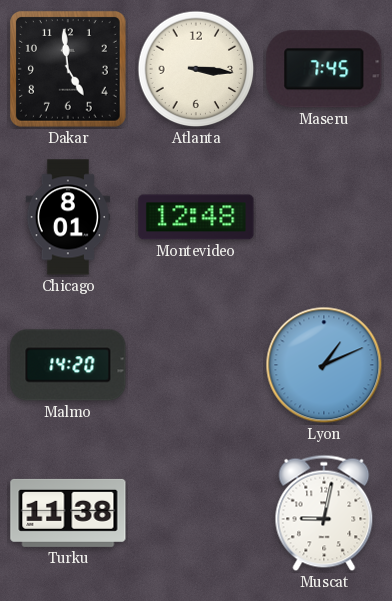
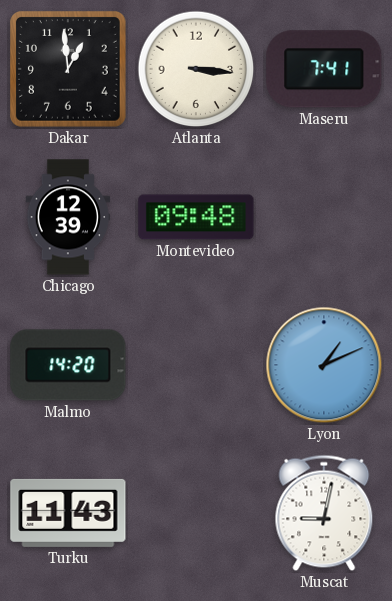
Dakar: 4:59 -> 12:59
Maseru: 7:45 -> 7:41
Chicago: 8:01 -> 12:39
Montevideo: 12:48 -> 09:48
Turku: 11:38 -> 11:43
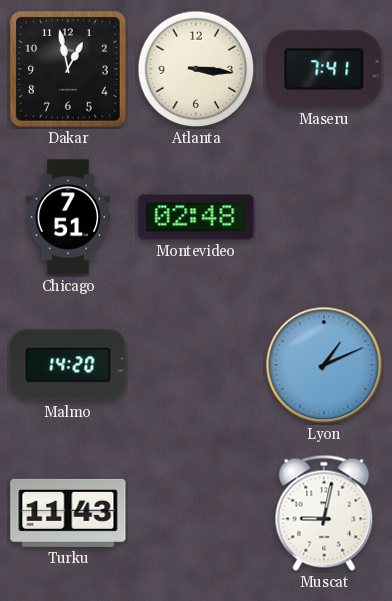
Dakar: 12:59 -> 12:58
Chicago: 12:39 -> 7:51
Montevideo: 09:48 -> 02:48
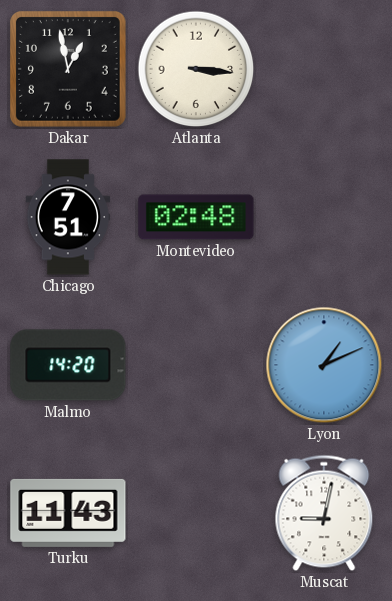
Maseru: 7:41 -> none
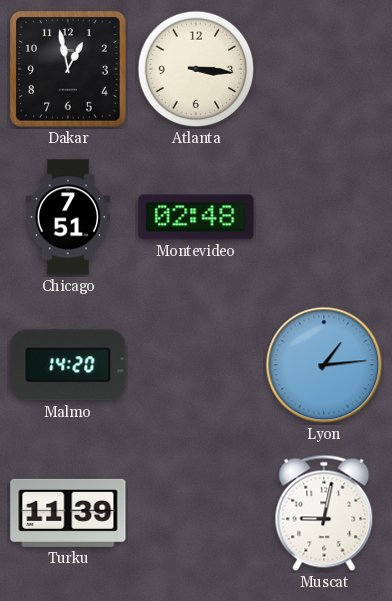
Lyon: 1:11 -> 1:14
Turku: 11:43 -> 11:39
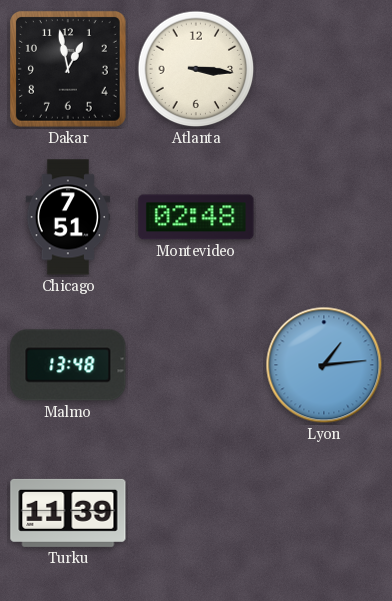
Malmo: 14:20 -> 13:48
Muscat: 9:02 -> none
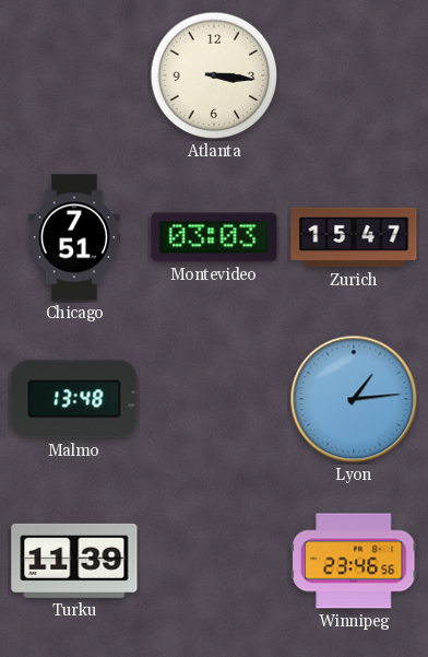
Dakar: 12:58 -> none
Montevideo: 02:48 -> 03:03
Zurich: none -> 15:47
Winnipeg: none -> 23:46
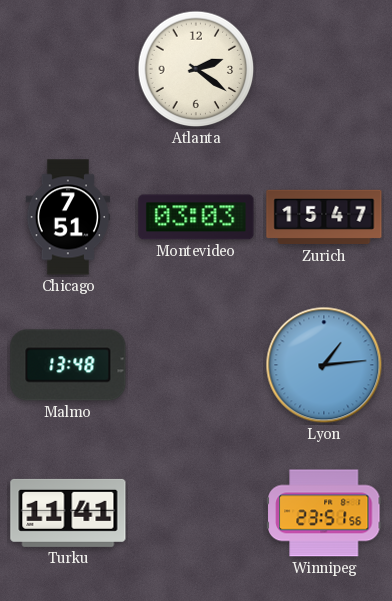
Atlanta: 3:16 -> 2:21
Turku: 11:39 -> 11:41
Winnipeg: 23:46 -> 23:51
